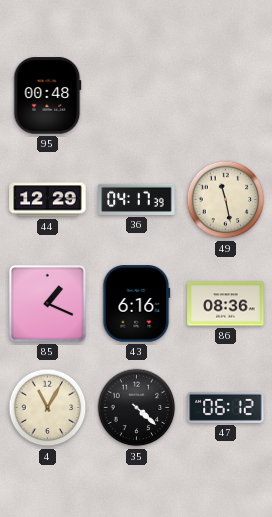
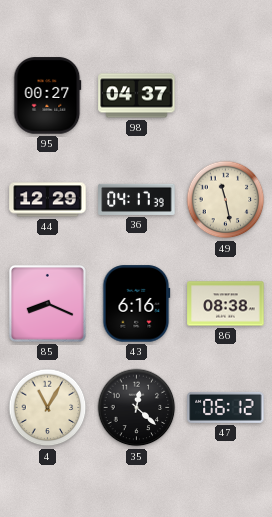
95: 00:48 -> 00:27
98: none -> 04:37
85: 1:19 -> 8:19
86: 08:36 -> 08:38
35: 4:22 -> 12:22
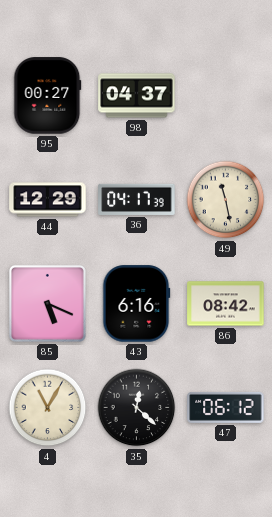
85: 8:19 -> 5:19
86: 08:38 -> 08:42
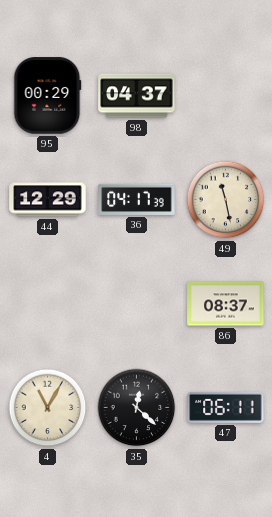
95: 00:27 -> 00:29
85: 5:19 -> none
43: 6:16 -> none
86: 08:42 -> 08:37
47: 06:12 -> 06:11
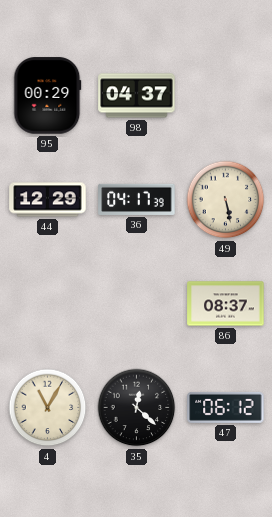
49: 11:28 -> 5:28
47: 06:11 -> 06:12
